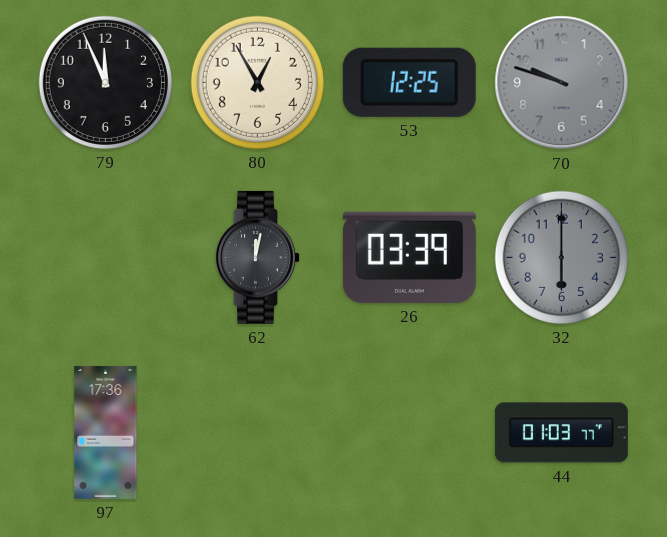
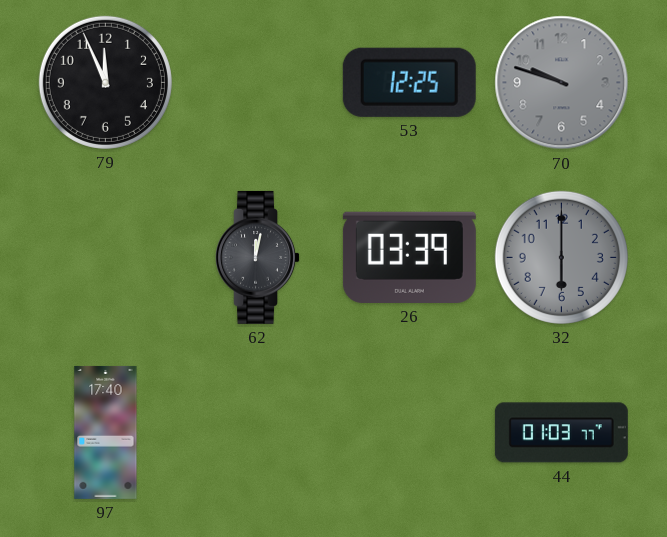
80: 12:55 -> none
97: 17:36 -> 17:40
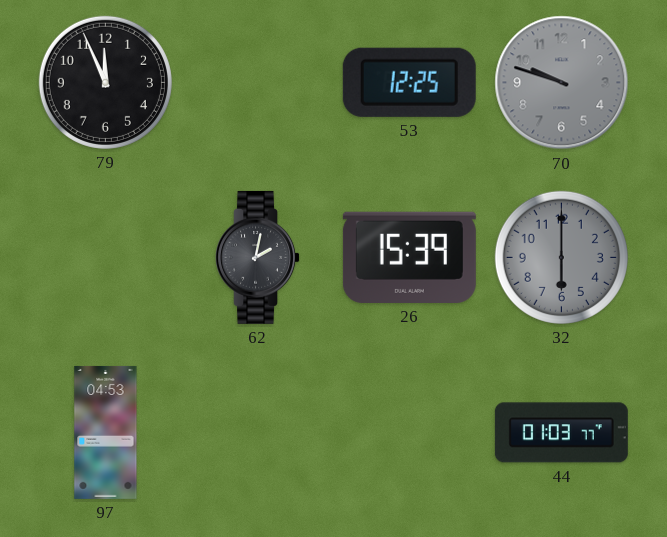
62: 12:02 -> 2:02
26: 03:39 -> 15:39
97: 17:40 -> 04:53
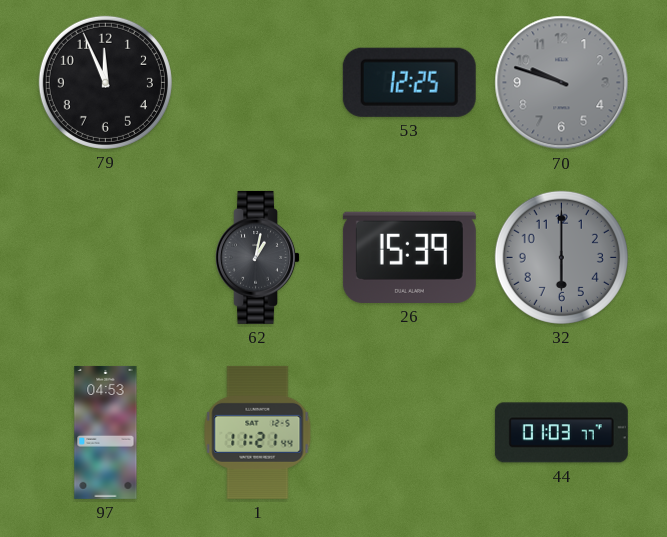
62: 2:02 -> 1:02
1: none -> 11:21
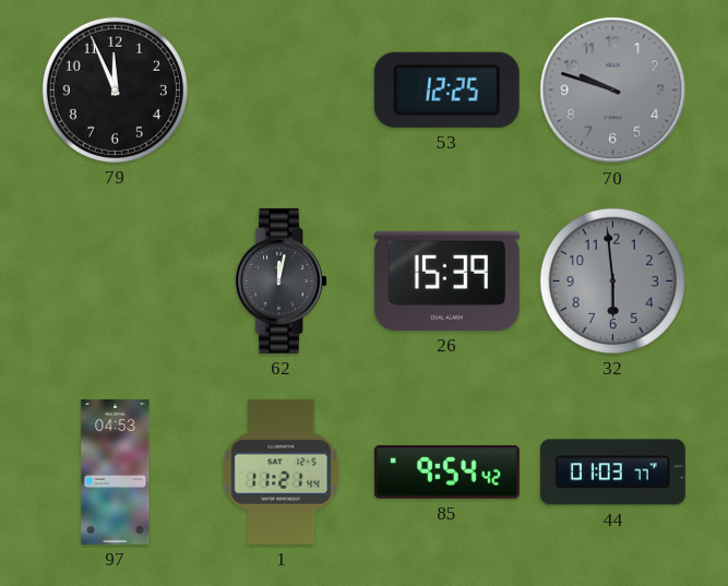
62: 1:02 -> 12:02
32: 6:00 -> 5:59
85: none -> 9:54
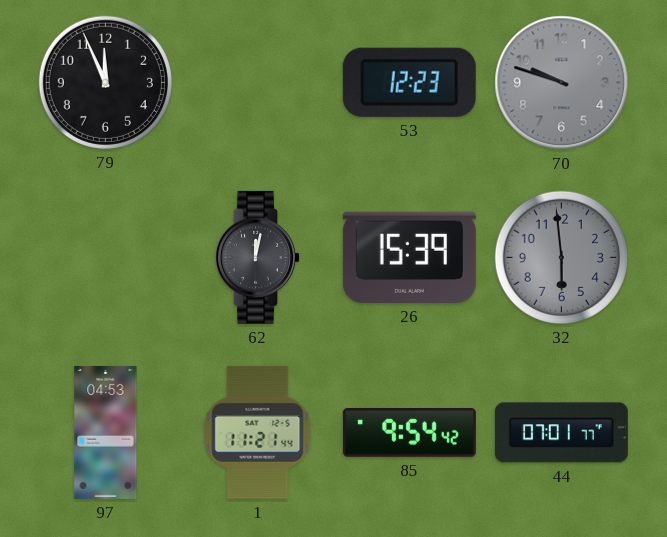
53: 12:25 -> 12:23
44: 01:03 -> 07:01
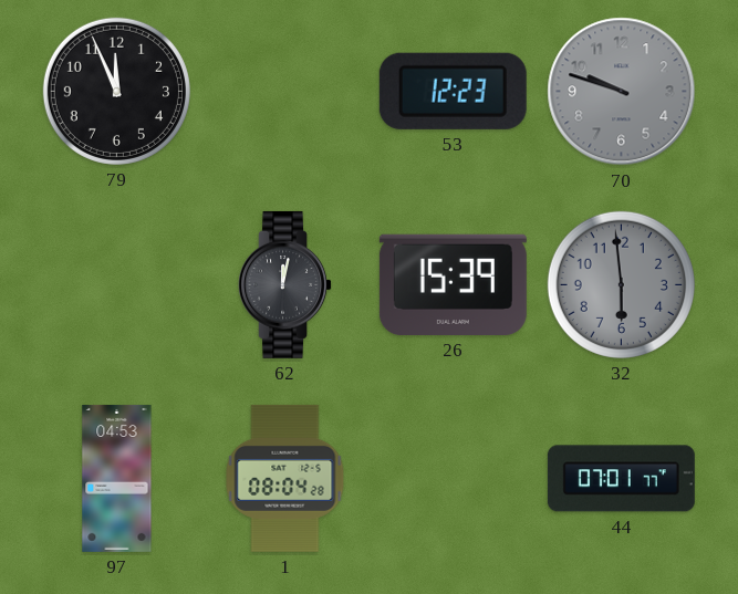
1: 11:21 -> 08:04
85: 9:54 -> none
